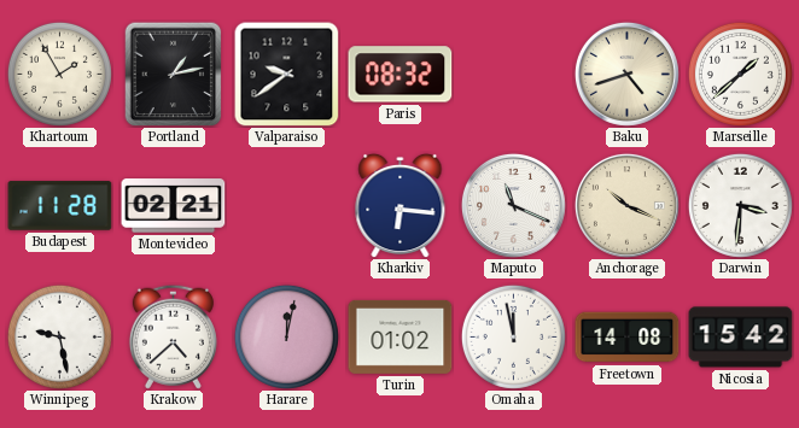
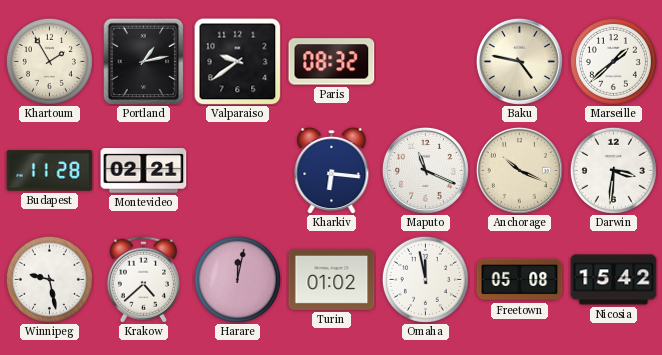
Baku: 4:42 -> 4:47
Freetown: 14:08 -> 05:08
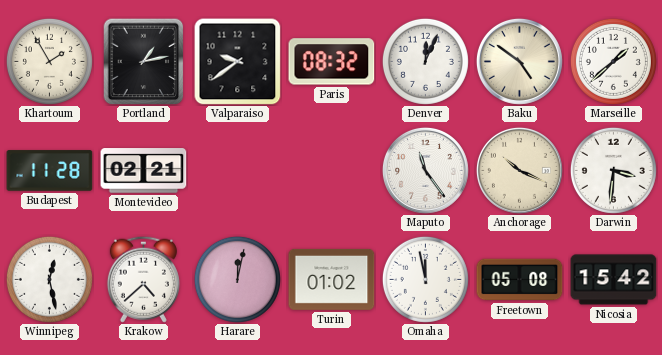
Denver: none -> 12:04
Baku: 4:47 -> 4:51
Kharkiv: 6:16 -> none
Maputo: 11:19 -> 11:24
Winnipeg: 9:28 -> 12:28
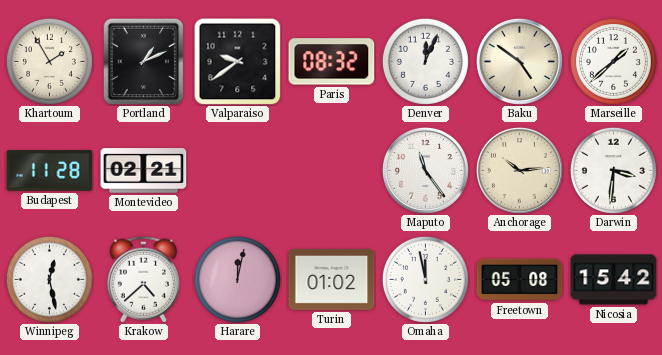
Portland: 1:13 -> 1:11
Anchorage: 10:19 -> 10:14
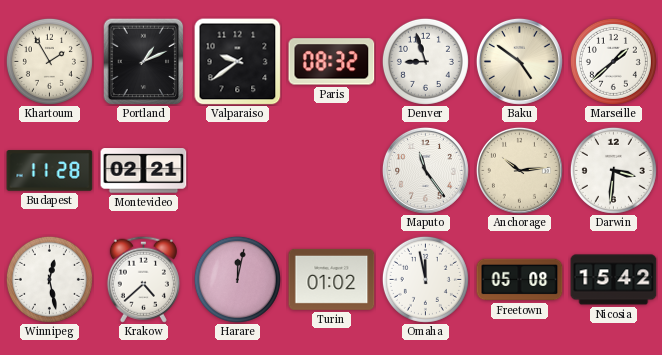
Denver: 12:04 -> 8:57
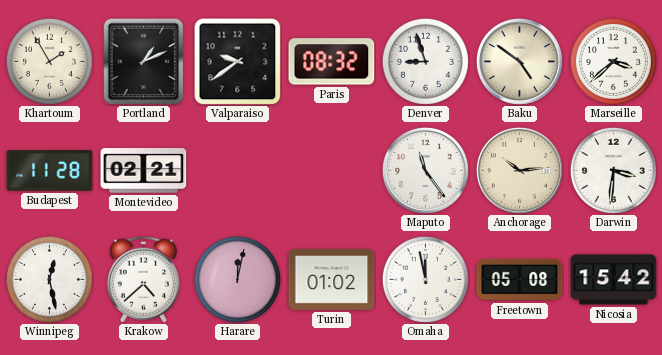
Marseille: 1:38 -> 3:38
